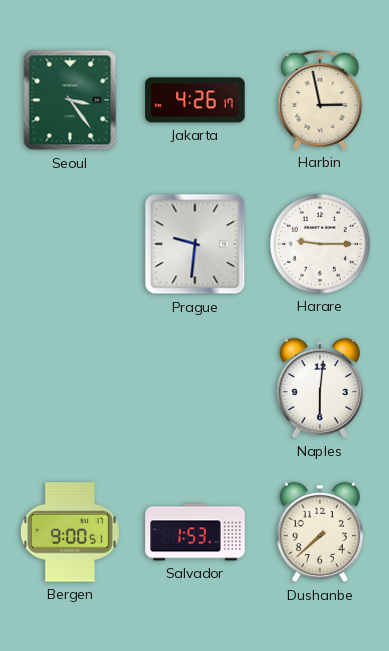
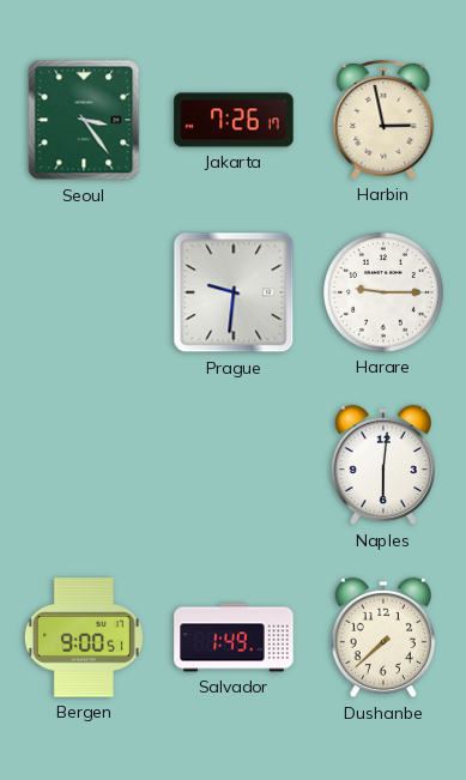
Jakarta: 4:26 -> 7:26
Salvador: 1:53 -> 1:49
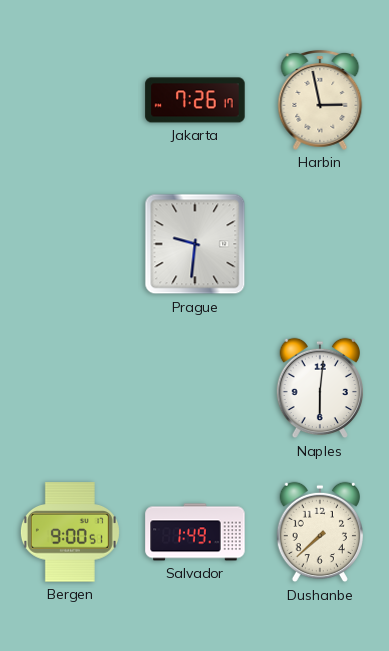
Seoul: 3:24 -> none
Harare: 9:15 -> none
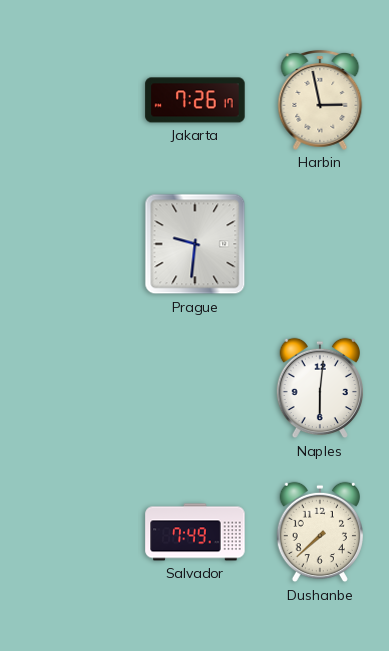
Bergen: 9:00 -> none
Salvador: 1:49 -> 7:49
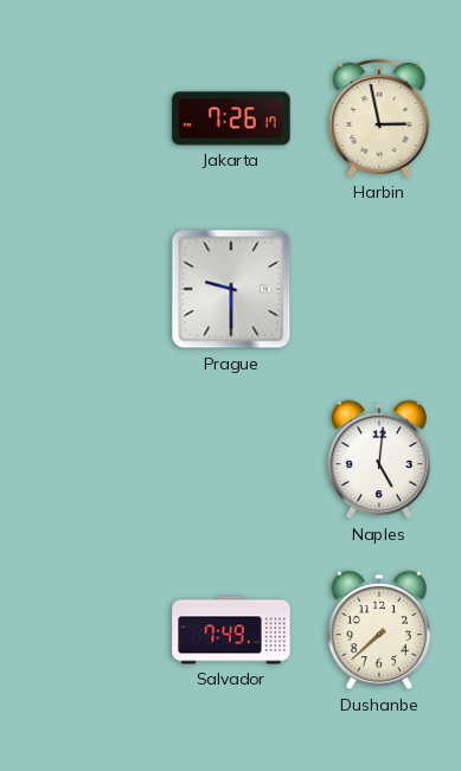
Prague: 9:31 -> 9:30
Naples: 6:01 -> 5:01
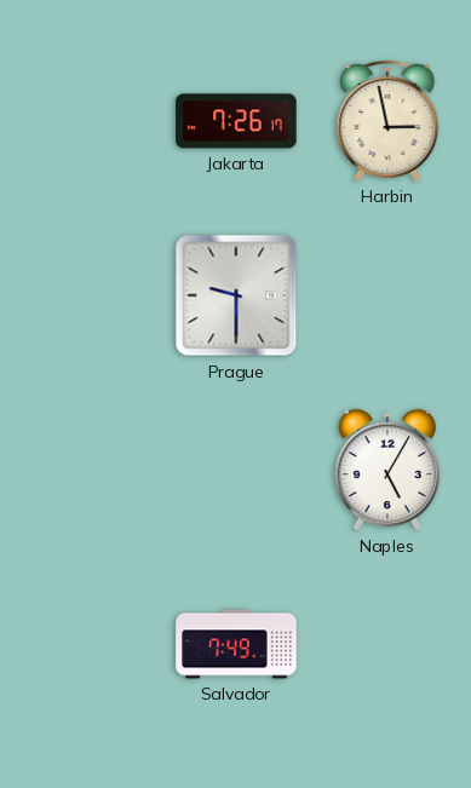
Naples: 5:01 -> 5:05
Dushanbe: 7:38 -> none
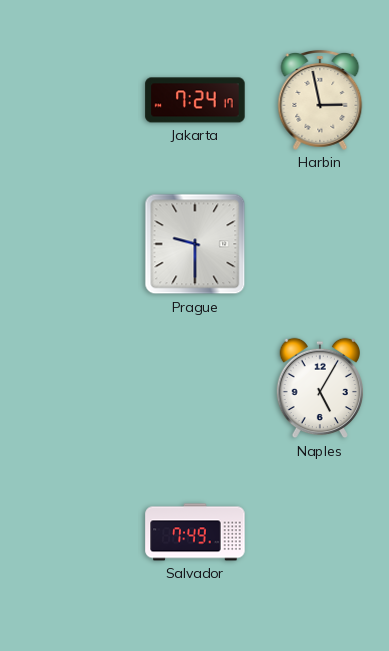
Jakarta: 7:26 -> 7:24
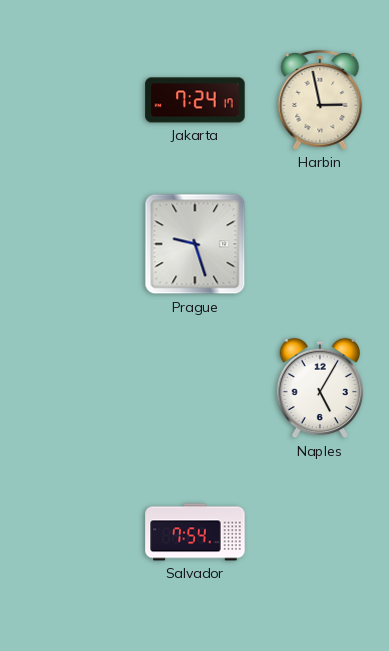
Prague: 9:30 -> 9:27
Salvador: 7:49 -> 7:54
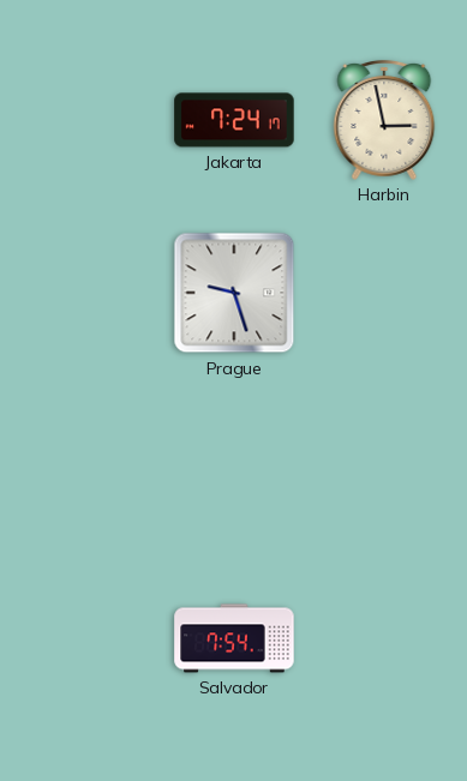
Naples: 5:05 -> none
